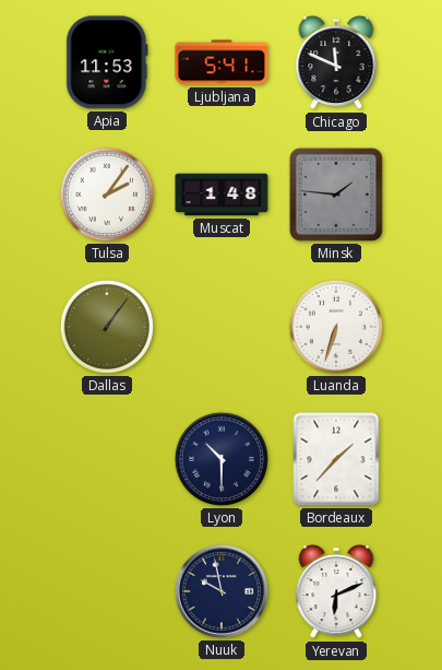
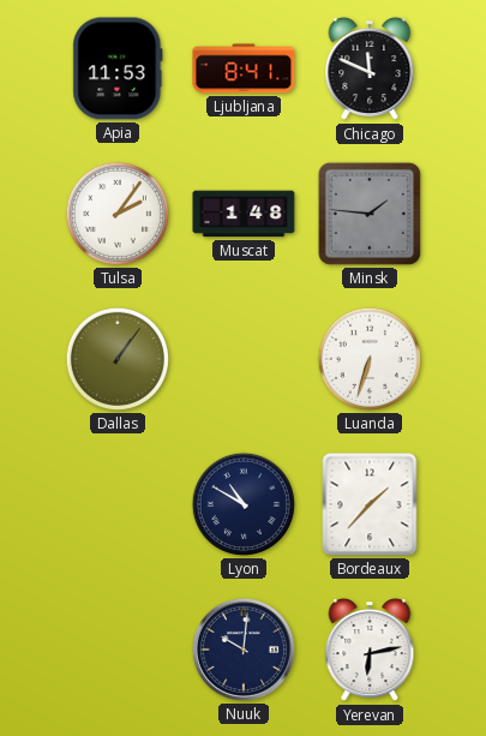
Ljubljana: 5:41 -> 8:41
Lyon: 10:30 -> 10:50
Nuuk: 9:58 -> 10:01
Yerevan: 6:11 -> 6:13
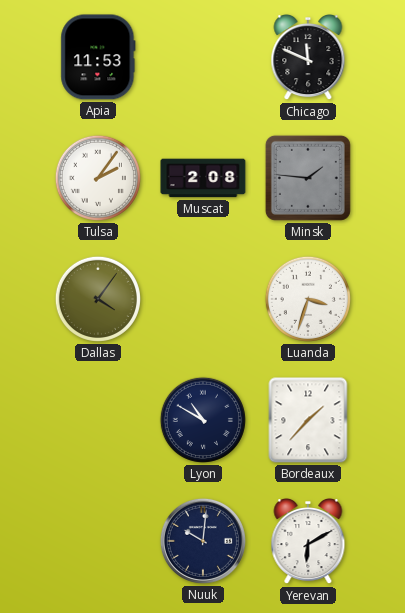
Ljubljana: 8:41 -> none
Muscat: 1:48 -> 2:08
Dallas: 1:06 -> 4:06
Luanda: 6:33 -> 3:33
Yerevan: 6:13 -> 6:10
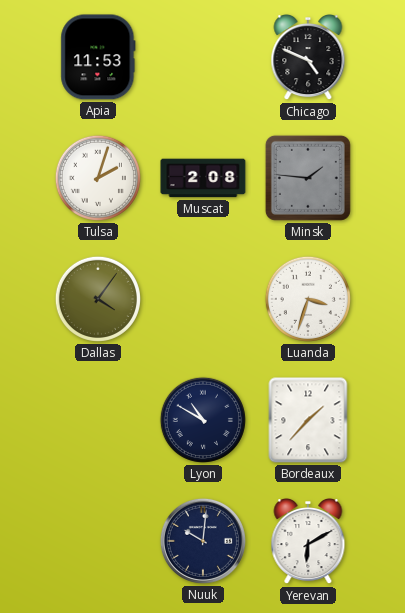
Chicago: 11:49 -> 4:49
Tulsa: 2:06 -> 2:03
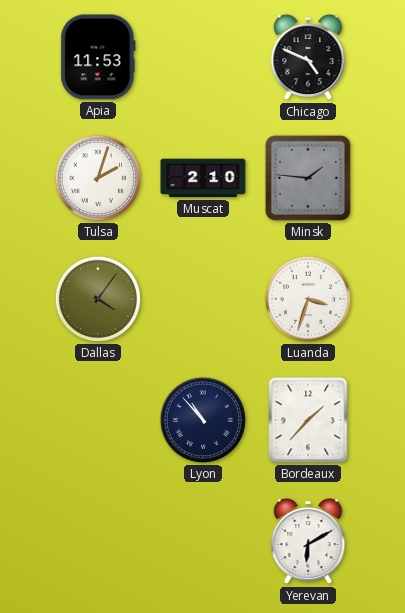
Muscat: 2:08 -> 2:10
Lyon: 10:50 -> 10:53
Nuuk: 10:01 -> none
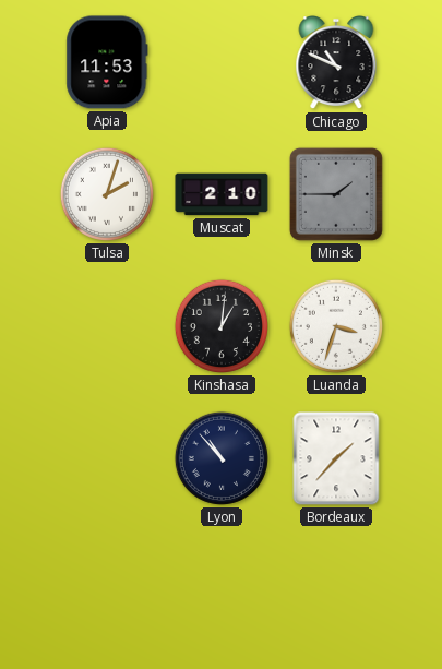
Chicago: 4:49 -> 10:49
Minsk: 1:46 -> 1:45
Dallas: 4:06 -> none
Kinshasa: none -> 1:01
Yerevan: 6:10 -> none
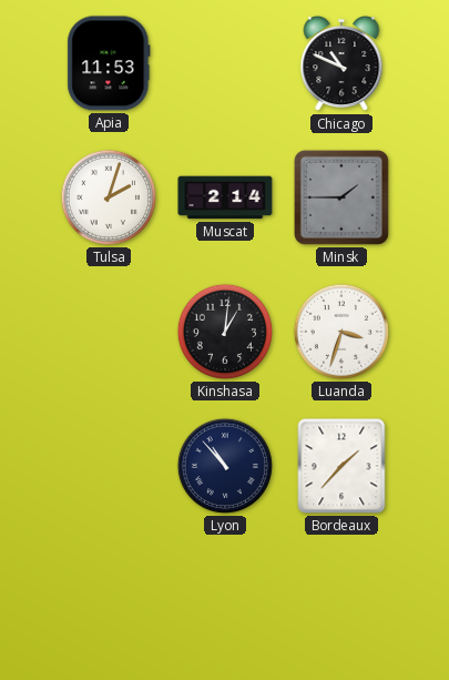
Muscat: 2:10 -> 2:14
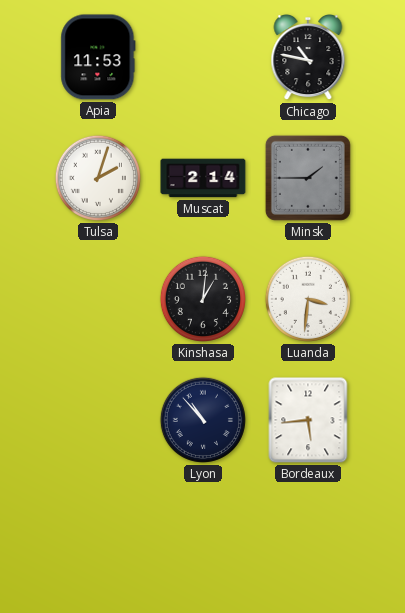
Chicago: 10:49 -> 10:47
Luanda: 3:33 -> 3:31
Bordeaux: 1:37 -> 5:44
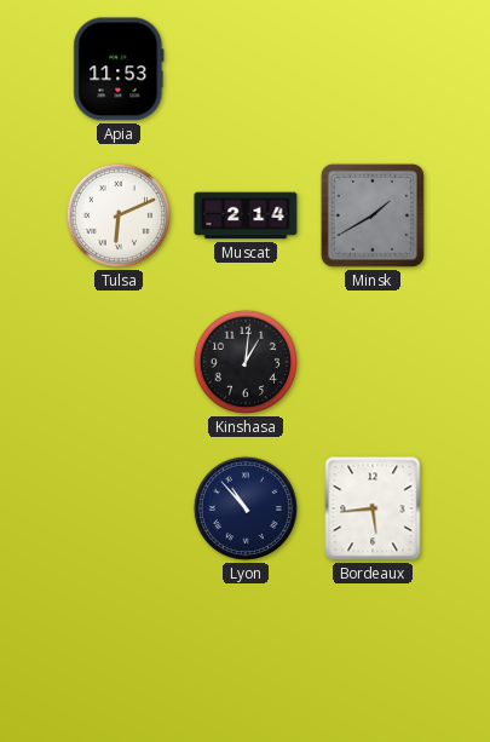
Chicago: 10:47 -> none
Tulsa: 2:03 -> 6:11
Minsk: 1:45 -> 1:40
Luanda: 3:31 -> none
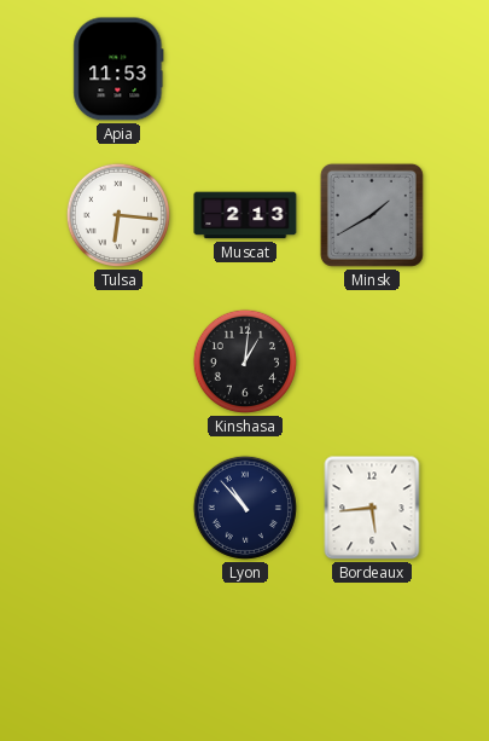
Tulsa: 6:11 -> 6:16
Muscat: 2:14 -> 2:13
